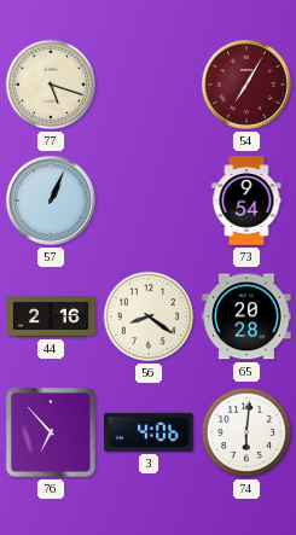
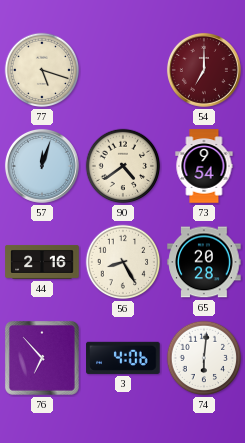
54: 7:05 -> 7:00
57: 1:04 -> 12:03
90: none -> 4:39
56: 8:21 -> 8:25
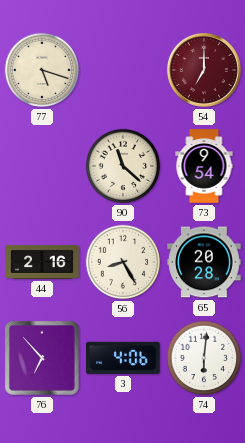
57: 12:03 -> none
90: 4:39 -> 11:22
